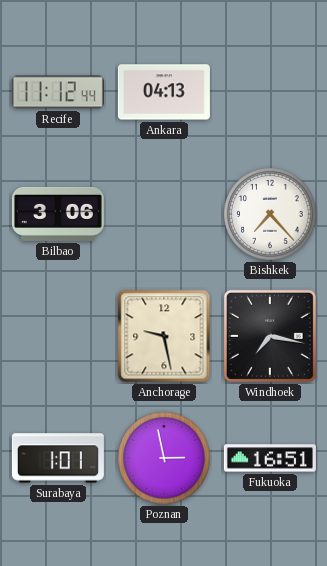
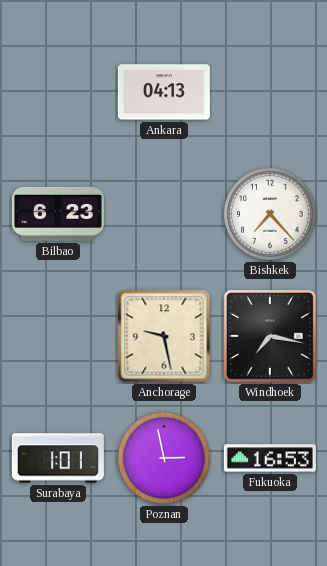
Recife: 11:12 -> none
Bilbao: 3:06 -> 6:23
Fukuoka: 16:51 -> 16:53
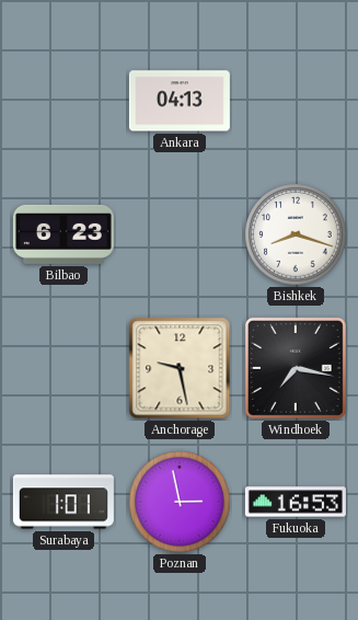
Bishkek: 7:23 -> 8:18
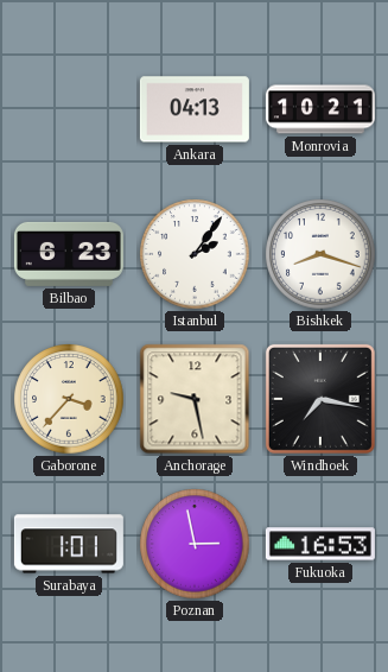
Monrovia: none -> 10:21
Istanbul: none -> 2:06
Gaborone: none -> 3:37
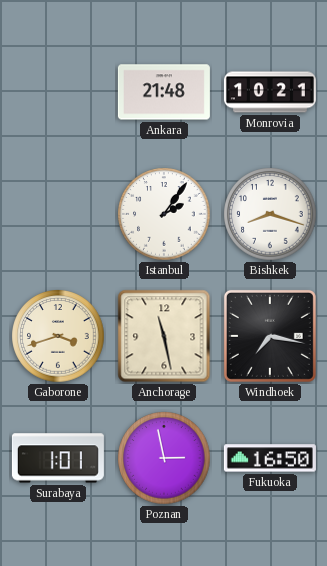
Ankara: 04:13 -> 21:48
Bilbao: 6:23 -> none
Gaborone: 3:37 -> 3:42
Anchorage: 9:28 -> 11:28
Fukuoka: 16:53 -> 16:50
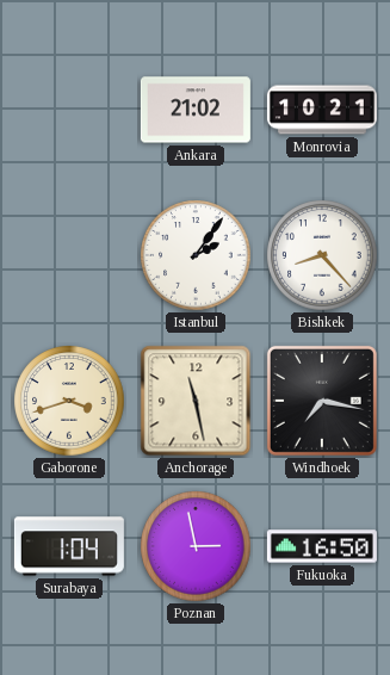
Ankara: 21:48 -> 21:02
Bishkek: 8:18 -> 8:23
Surabaya: 1:01 -> 1:04
